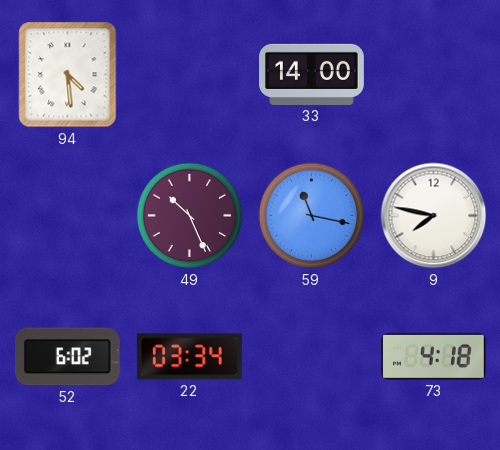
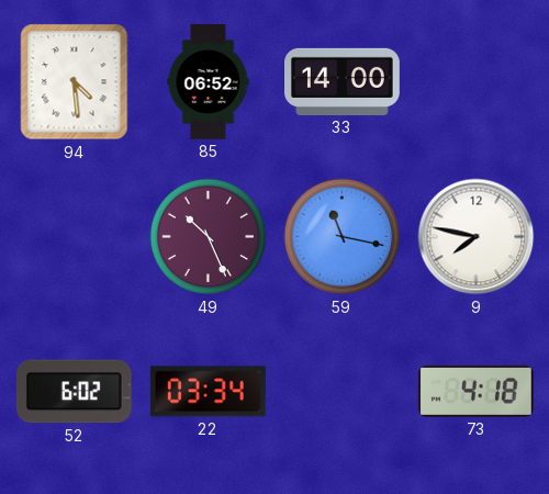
85: none -> 06:52
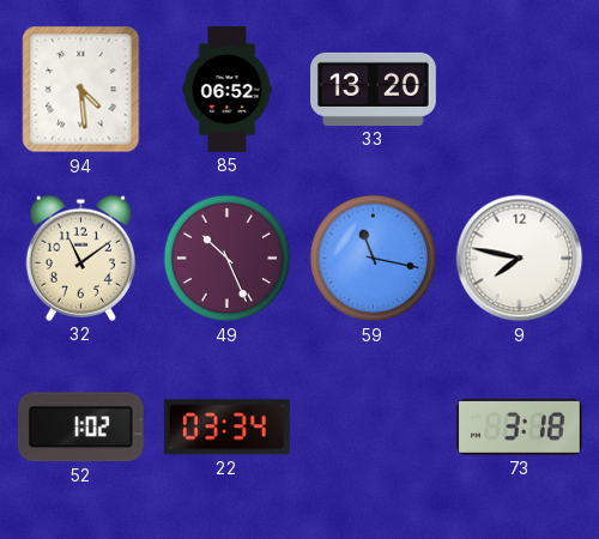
33: 14:00 -> 13:20
32: none -> 11:09
52: 6:02 -> 1:02
73: 4:18 -> 3:18
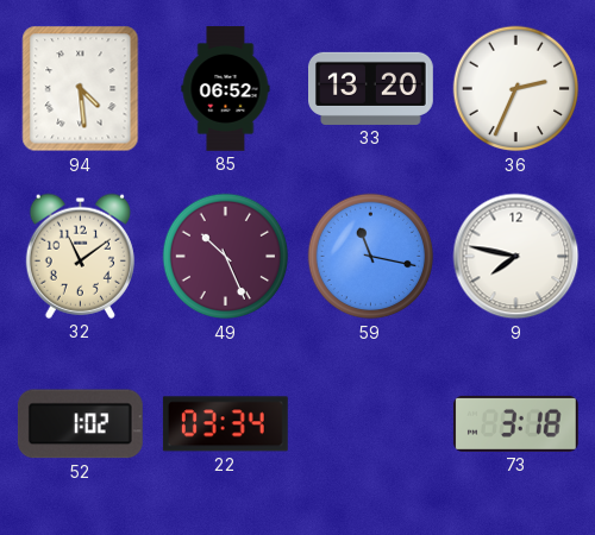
36: none -> 2:34
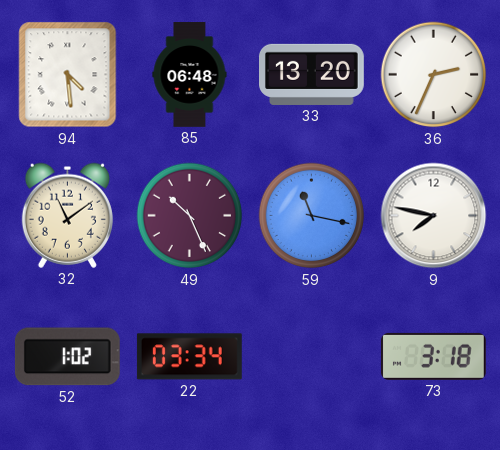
85: 06:52 -> 06:48
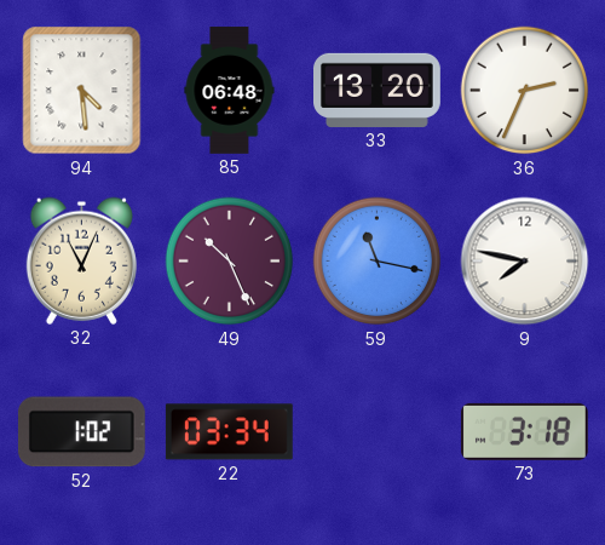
32: 11:09 -> 11:04
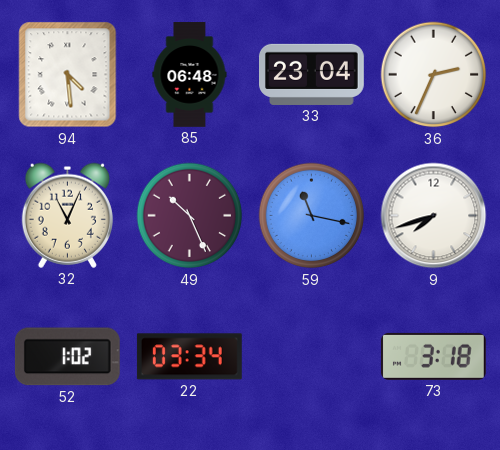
33: 13:20 -> 23:04
9: 7:47 -> 7:42
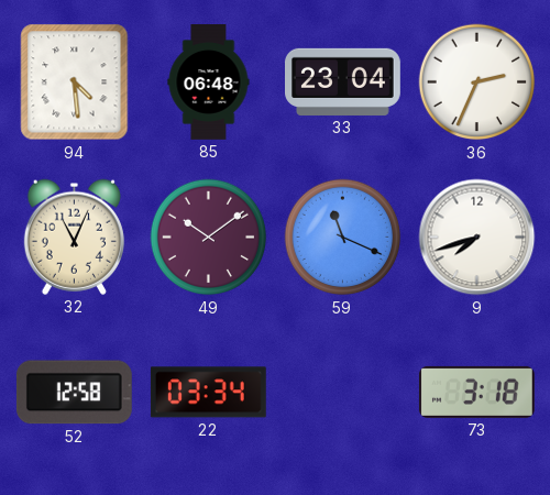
49: 10:26 -> 10:09
59: 11:17 -> 11:19
52: 1:02 -> 12:58
